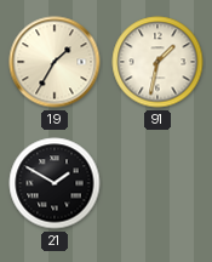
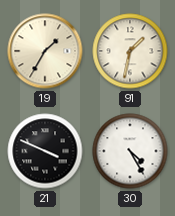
21: 1:50 -> 3:49
30: none -> 4:25
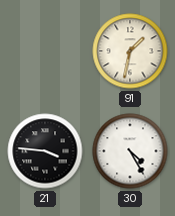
19: 1:35 -> none
21: 3:49 -> 3:46
